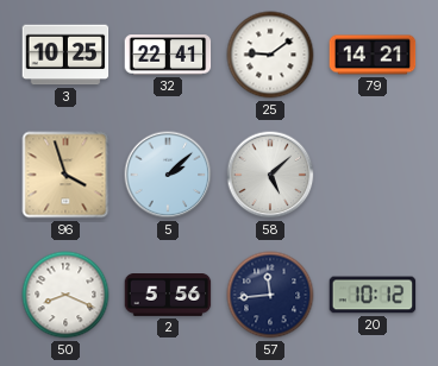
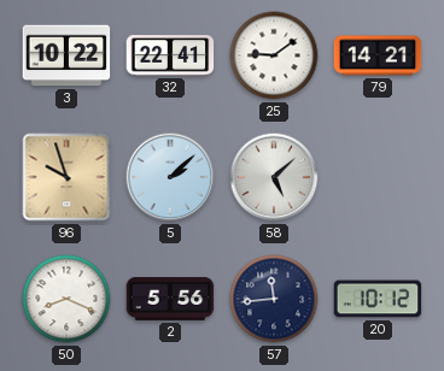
3: 10:25 -> 10:22
96: 3:57 -> 9:57
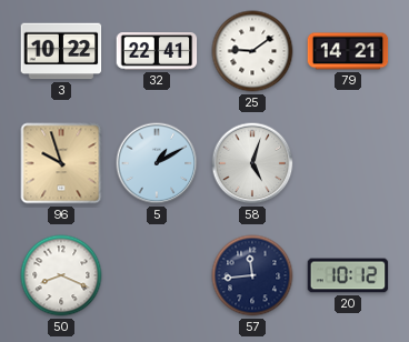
5: 2:08 -> 1:10
58: 5:08 -> 5:03
2: 5:56 -> none
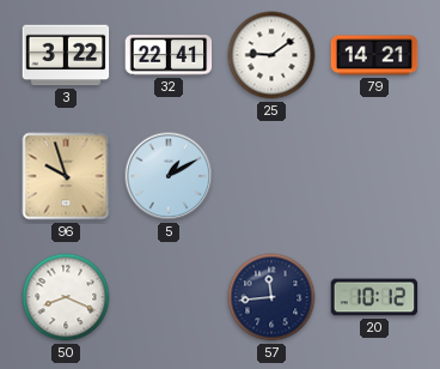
3: 10:22 -> 3:22
58: 5:03 -> none
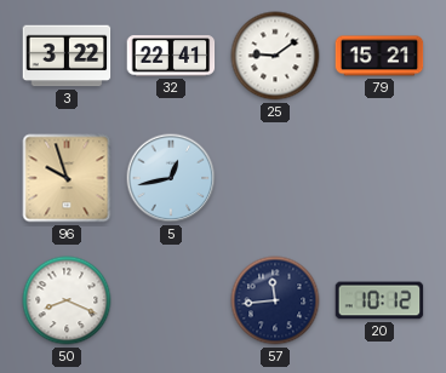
79: 14:21 -> 15:21
5: 1:10 -> 12:43
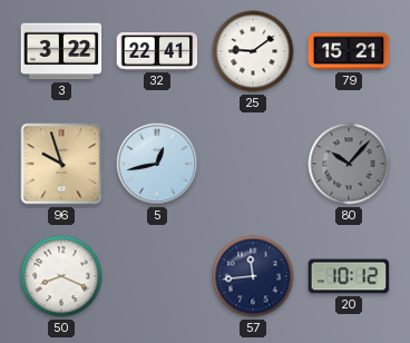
80: none -> 10:07
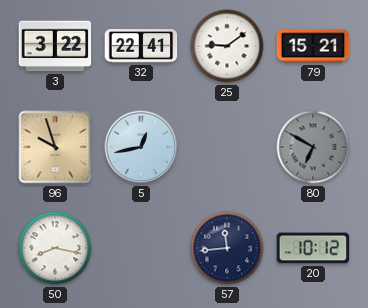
80: 10:07 -> 6:50
50: 8:19 -> 8:17
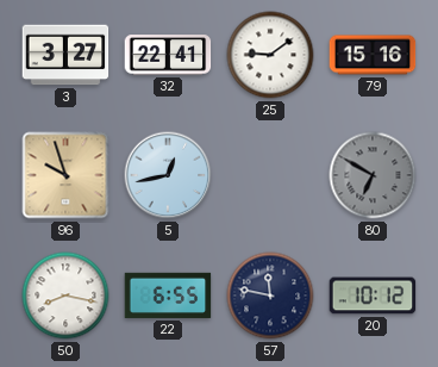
3: 3:22 -> 3:27
79: 15:21 -> 15:16
22: none -> 6:55
57: 11:44 -> 11:47
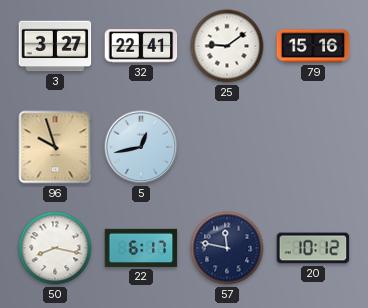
80: 6:50 -> none
22: 6:55 -> 6:17
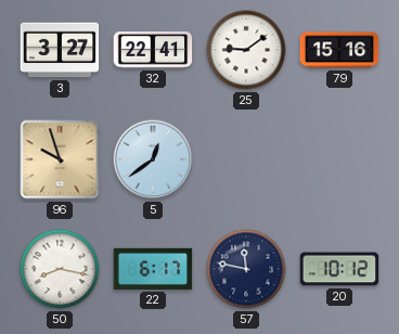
5: 12:43 -> 12:39
